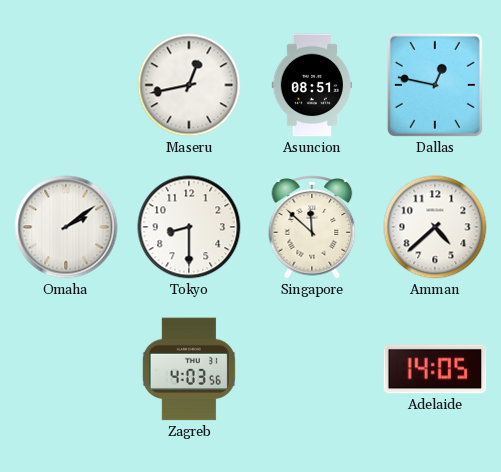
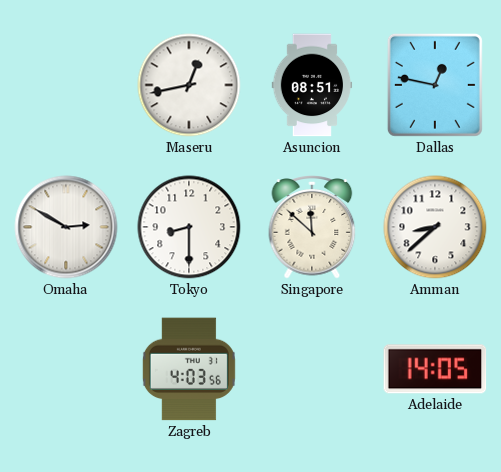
Omaha: 2:09 -> 2:50
Amman: 4:38 -> 8:38
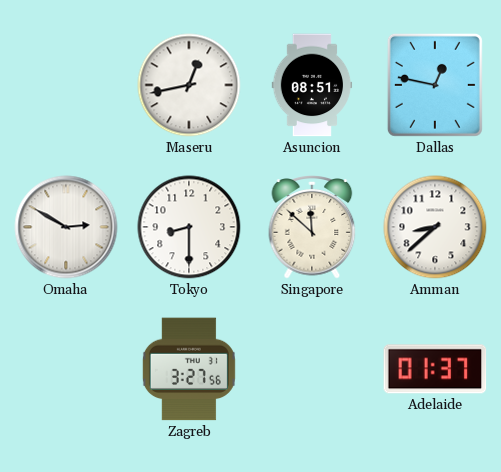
Zagreb: 4:03 -> 3:27
Adelaide: 14:05 -> 01:37
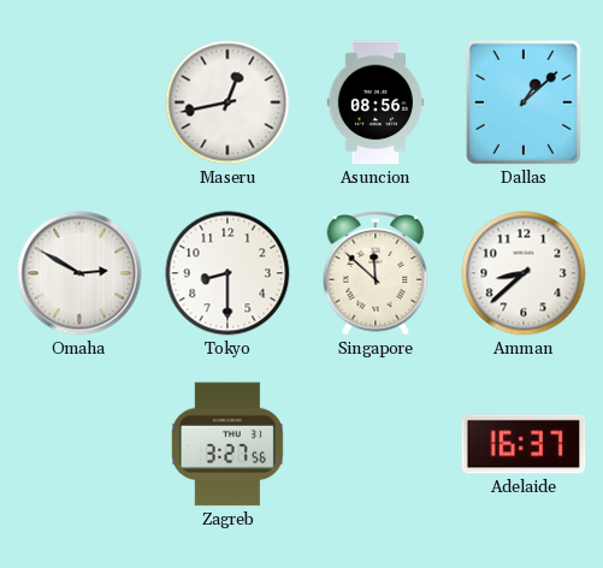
Asuncion: 08:51 -> 08:56
Dallas: 12:47 -> 1:08
Adelaide: 01:37 -> 16:37
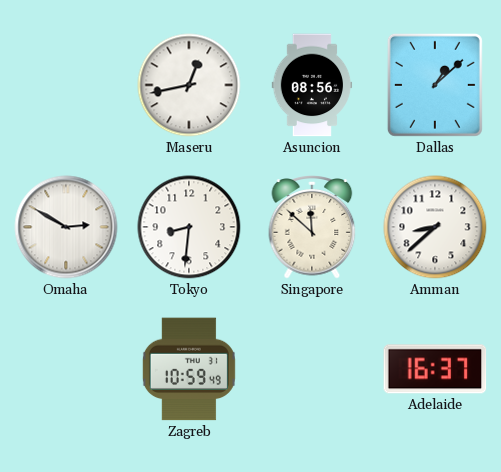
Tokyo: 8:30 -> 8:31
Zagreb: 3:27 -> 10:59
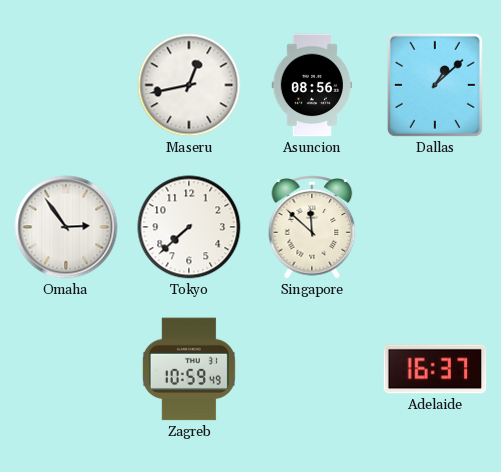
Omaha: 2:50 -> 2:54
Tokyo: 8:31 -> 7:38
Amman: 8:38 -> none
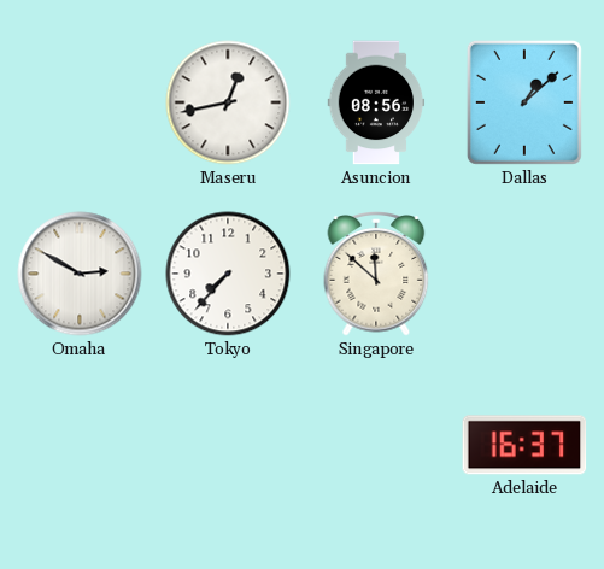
Omaha: 2:54 -> 2:50
Tokyo: 7:38 -> 7:37
Zagreb: 10:59 -> none
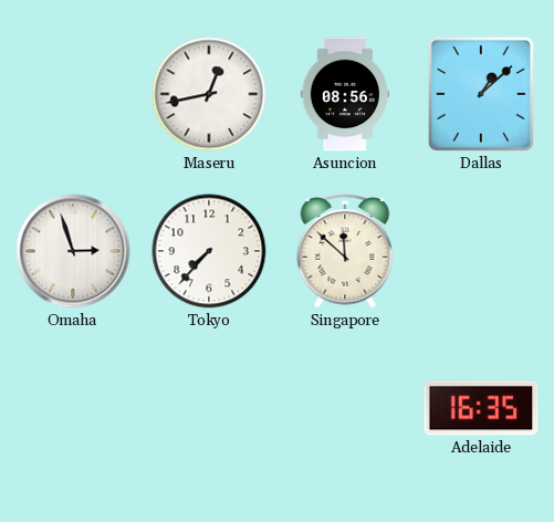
Omaha: 2:50 -> 2:57
Adelaide: 16:37 -> 16:35
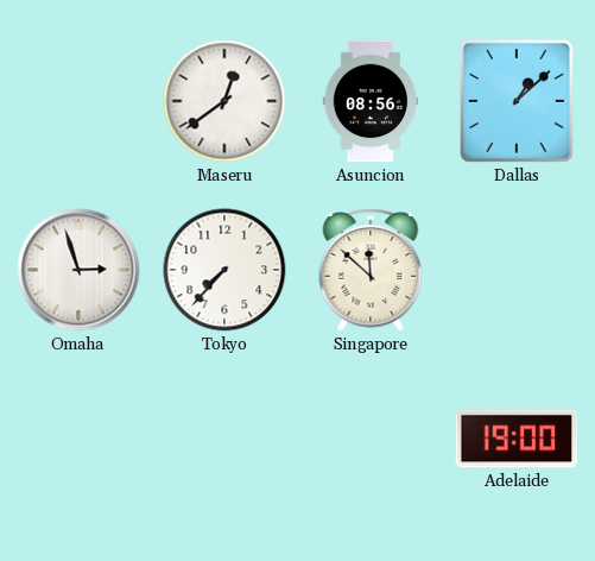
Maseru: 12:43 -> 12:39
Adelaide: 16:35 -> 19:00
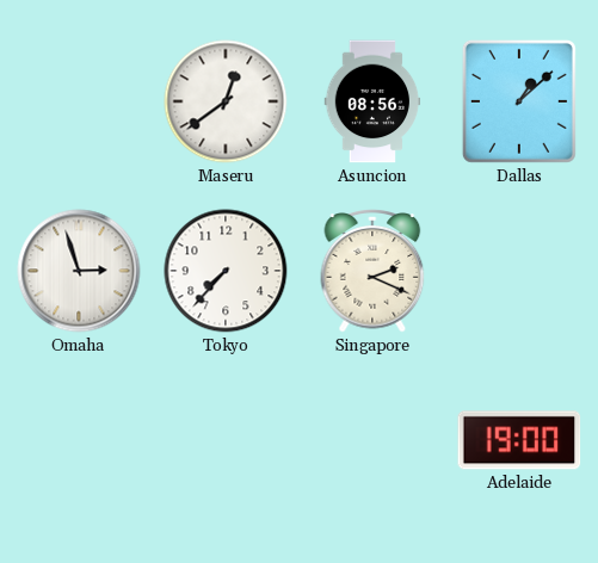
Singapore: 11:52 -> 2:19
